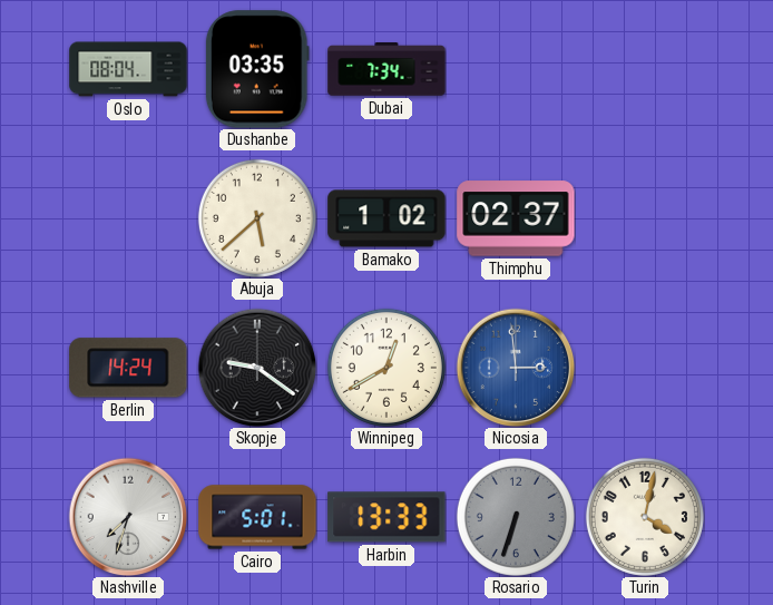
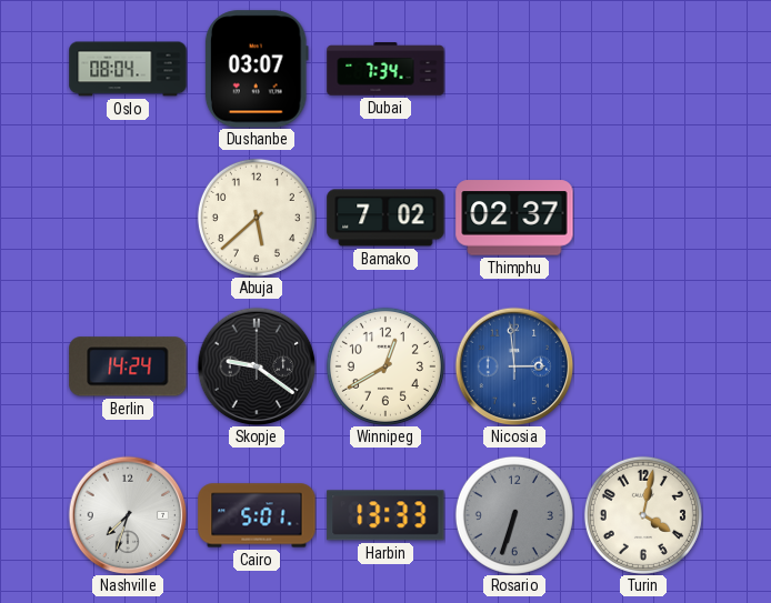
Dushanbe: 03:35 -> 03:07
Bamako: 1:02 -> 7:02
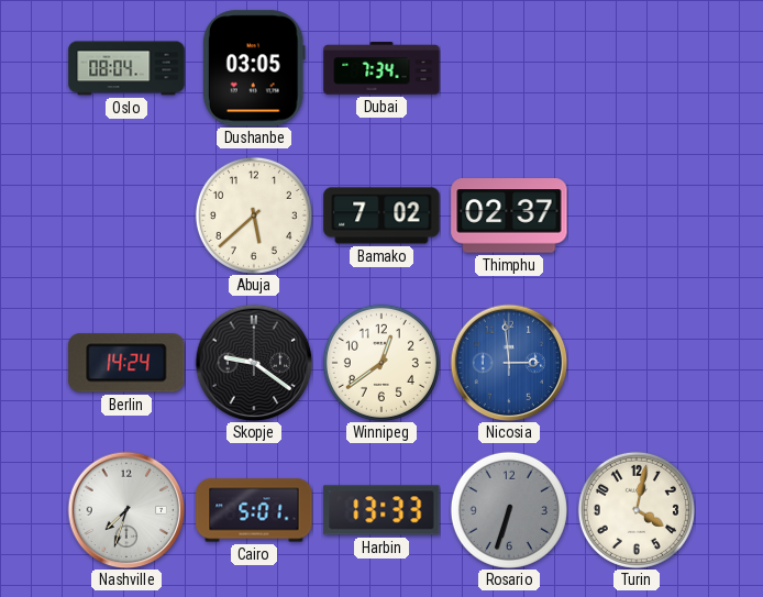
Dushanbe: 03:07 -> 03:05
Winnipeg: 12:40 -> 12:39
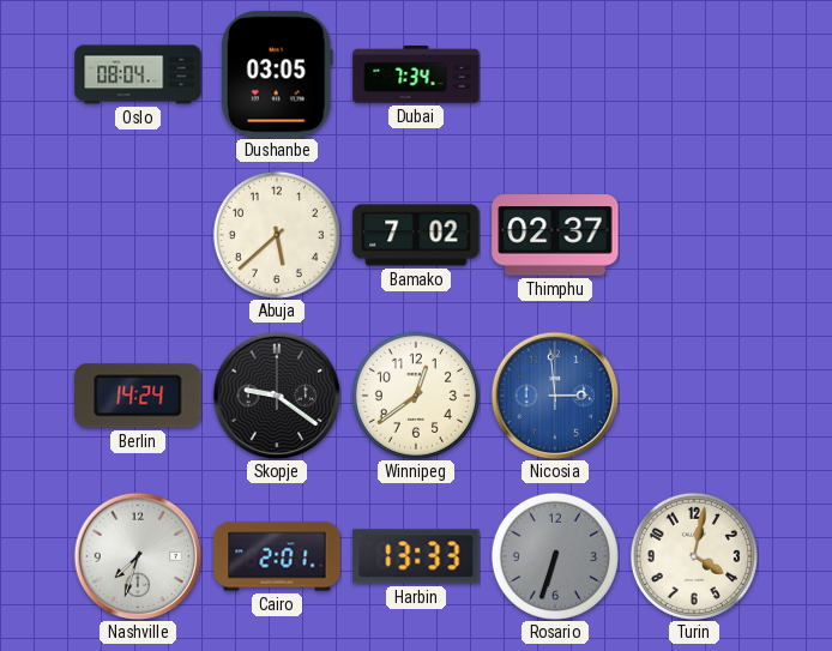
Cairo: 5:01 -> 2:01
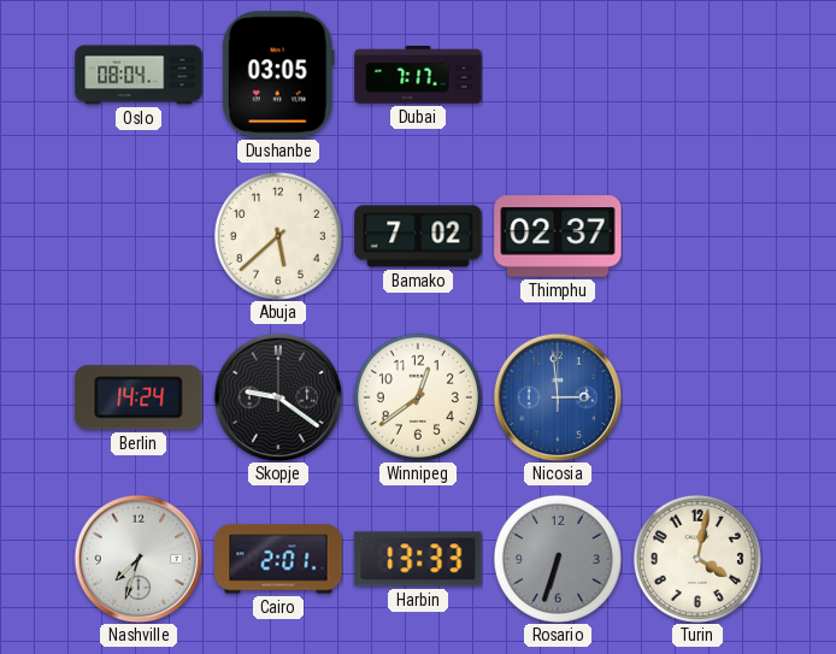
Dubai: 7:34 -> 7:17
